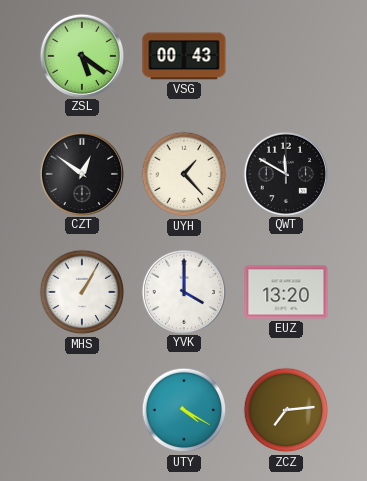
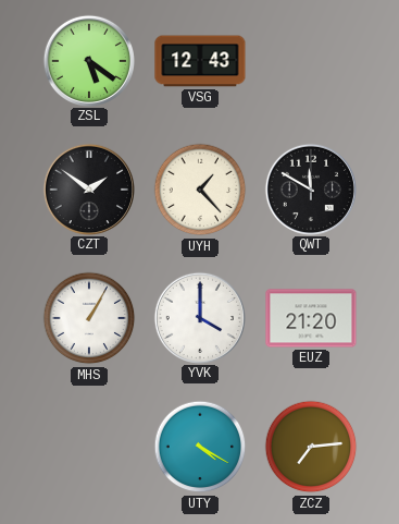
VSG: 00:43 -> 12:43
CZT: 12:51 -> 1:51
EUZ: 13:20 -> 21:20
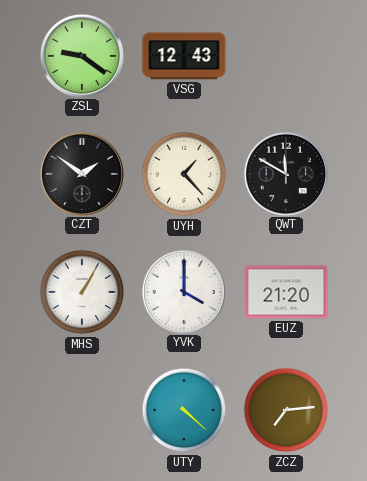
ZSL: 5:21 -> 9:21
UTY: 4:20 -> 4:22
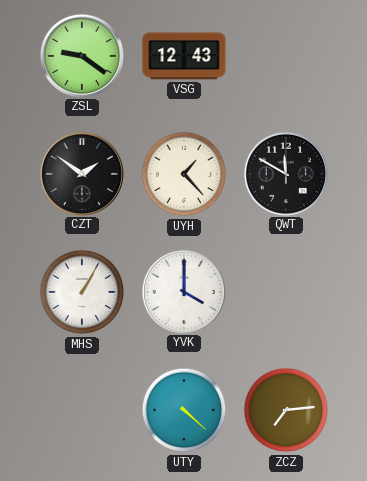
EUZ: 21:20 -> none
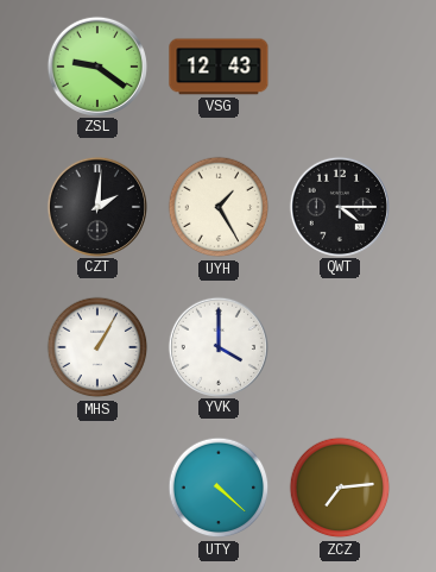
CZT: 1:51 -> 2:01
UYH: 1:23 -> 1:25
QWT: 11:50 -> 4:15
